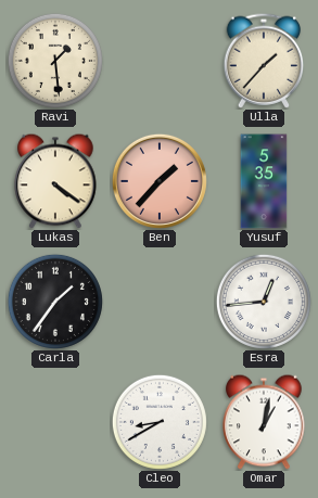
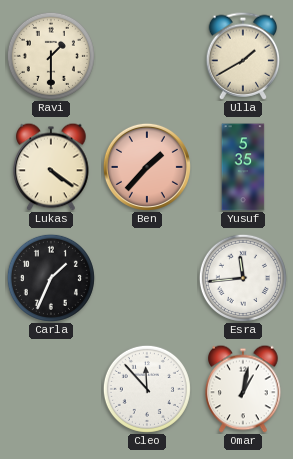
Ravi: 1:29 -> 1:30
Ulla: 1:37 -> 1:40
Carla: 1:36 -> 1:34
Esra: 12:44 -> 11:44
Cleo: 8:40 -> 11:53
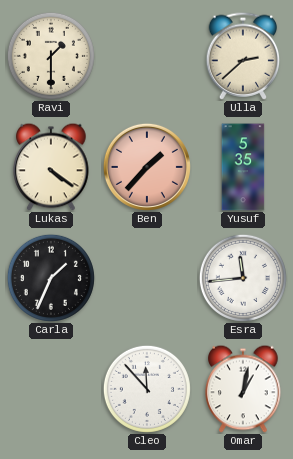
Ulla: 1:40 -> 2:38
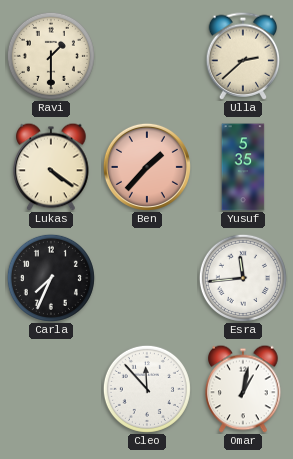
Carla: 1:34 -> 7:34
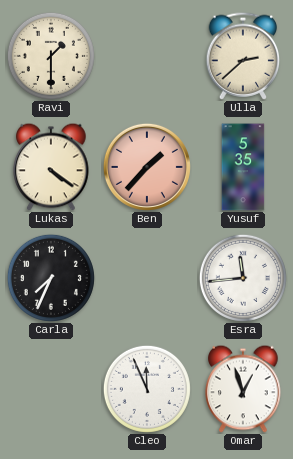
Cleo: 11:53 -> 11:56
Omar: 1:02 -> 12:57
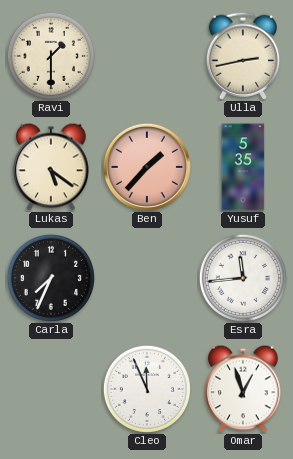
Ulla: 2:38 -> 2:43
Lukas: 4:21 -> 5:21
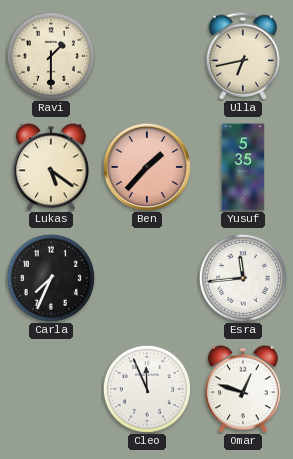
Ulla: 2:43 -> 6:43
Omar: 12:57 -> 12:48
